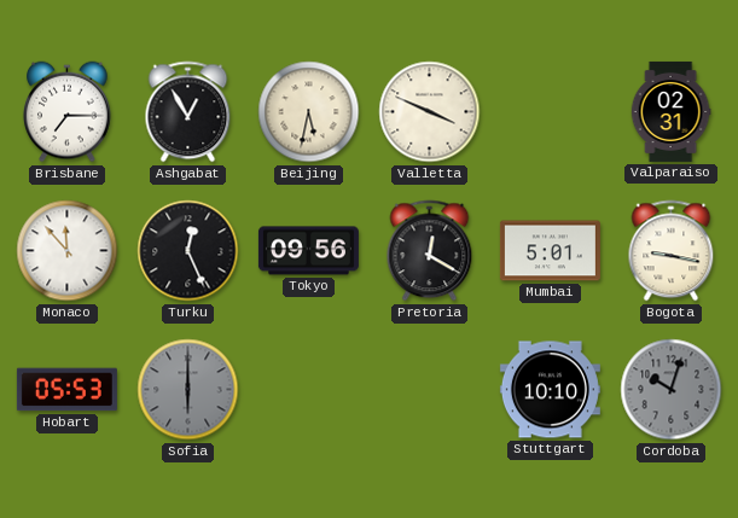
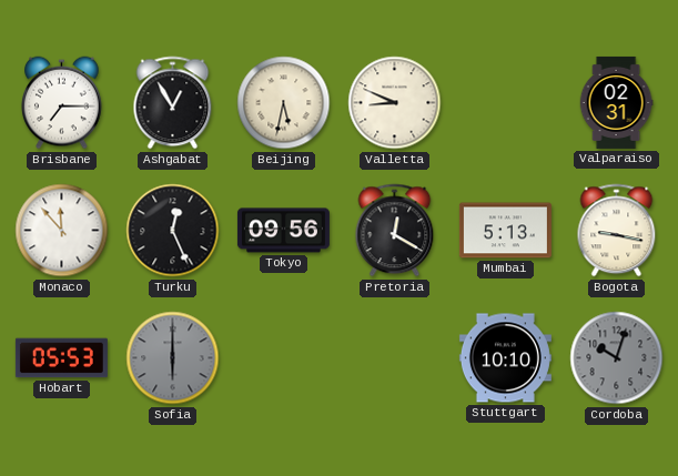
Valletta: 3:49 -> 8:49
Mumbai: 5:01 -> 5:13
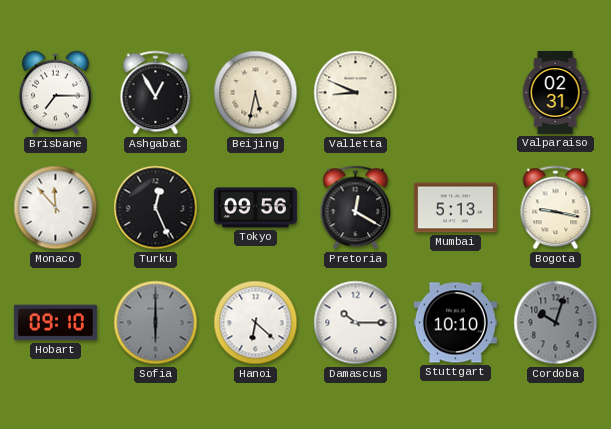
Hobart: 05:53 -> 09:10
Hanoi: none -> 6:22
Damascus: none -> 10:15
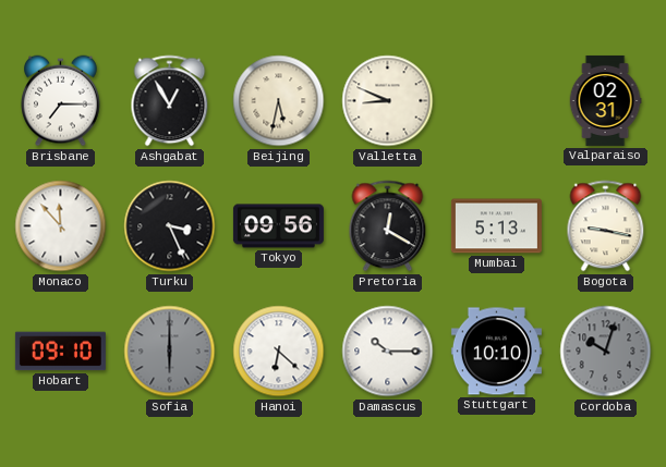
Turku: 12:26 -> 3:26
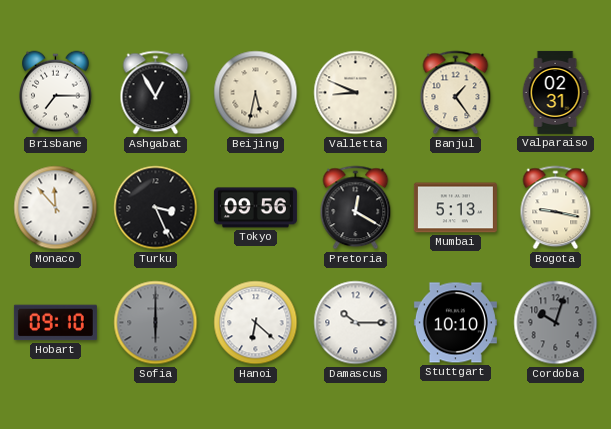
Banjul: none -> 1:24
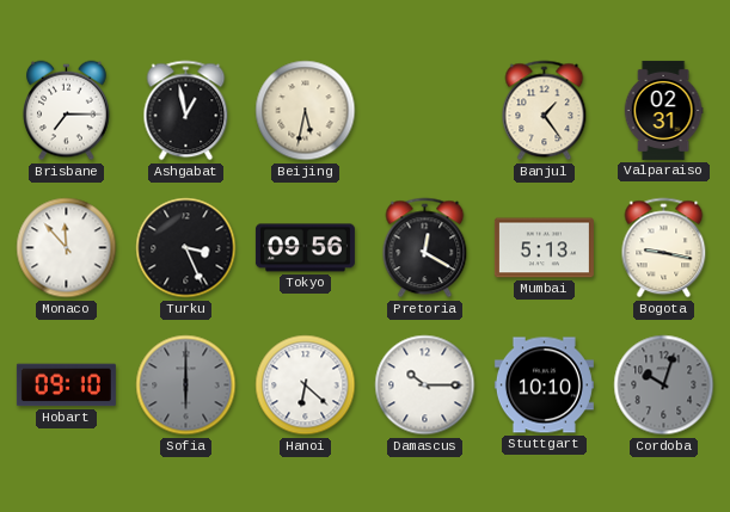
Ashgabat: 12:55 -> 12:58
Valletta: 8:49 -> none
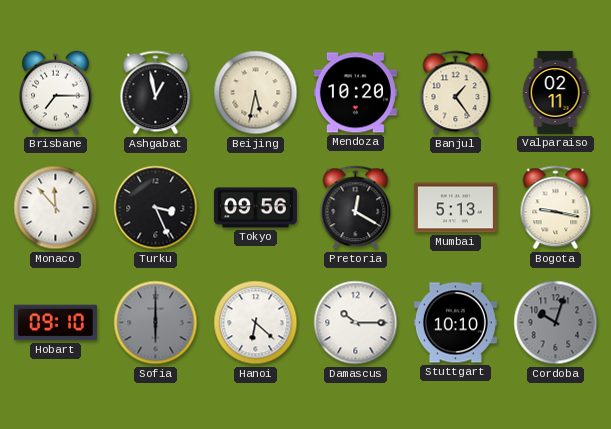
Mendoza: none -> 10:20
Valparaiso: 02:31 -> 02:11
